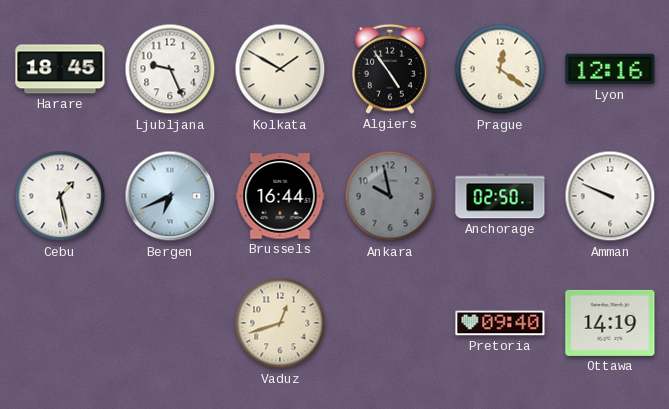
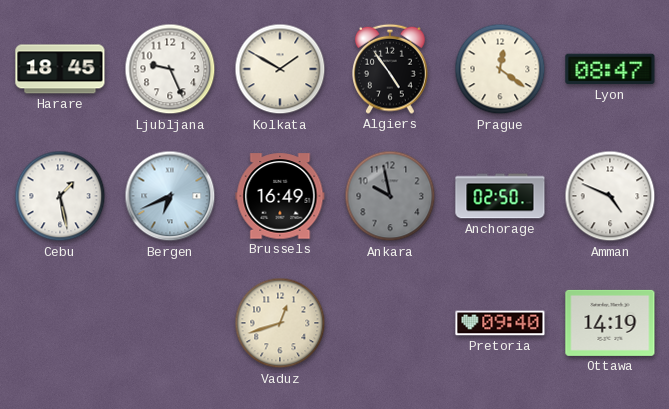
Lyon: 12:16 -> 08:47
Brussels: 16:44 -> 16:49
Amman: 9:49 -> 4:49
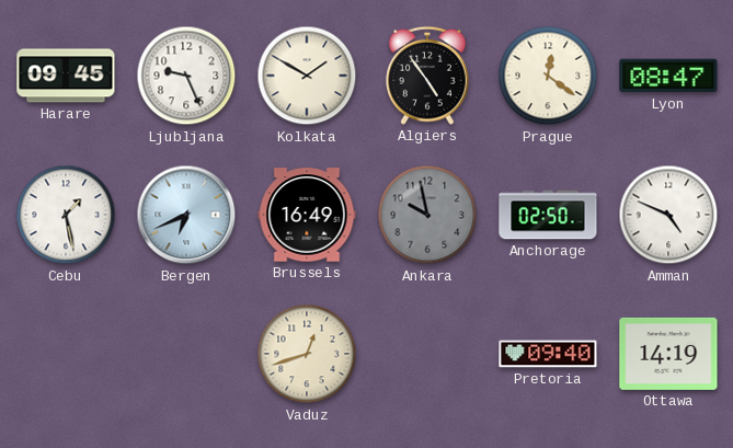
Harare: 18:45 -> 09:45
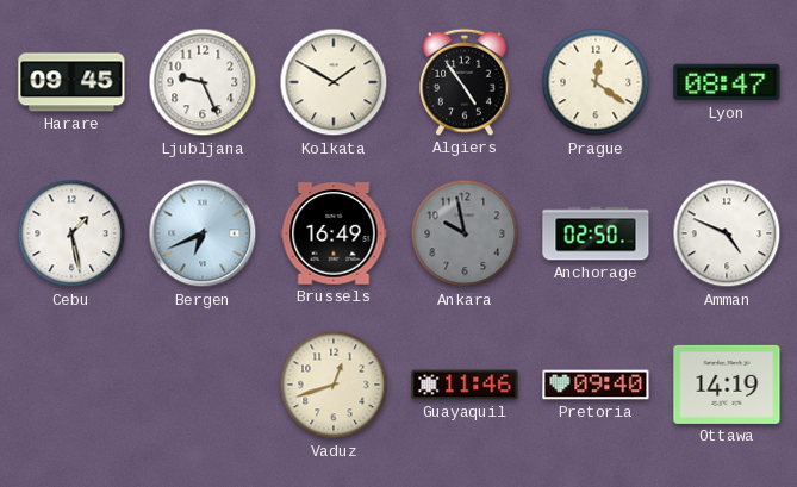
Guayaquil: none -> 11:46
